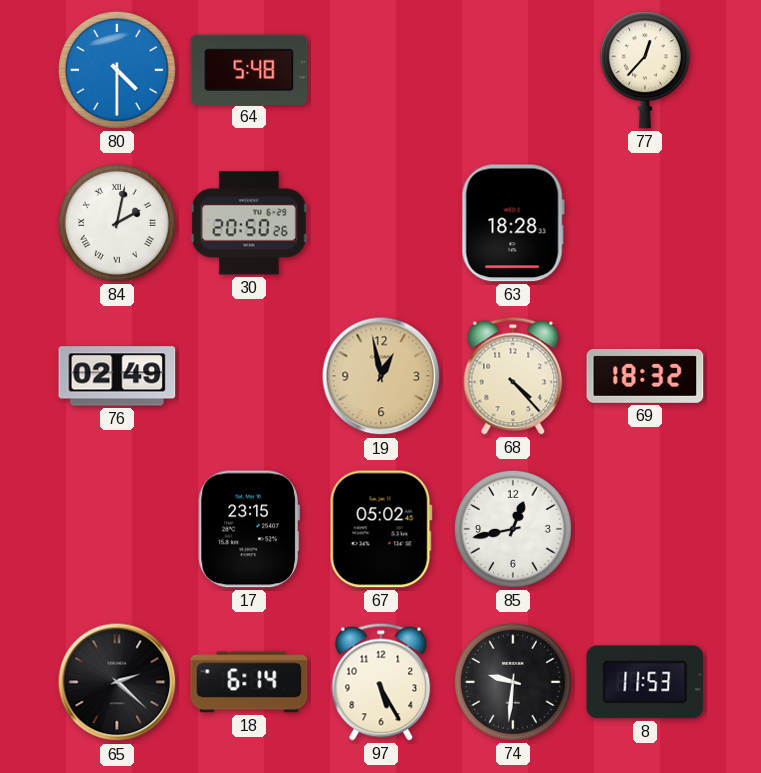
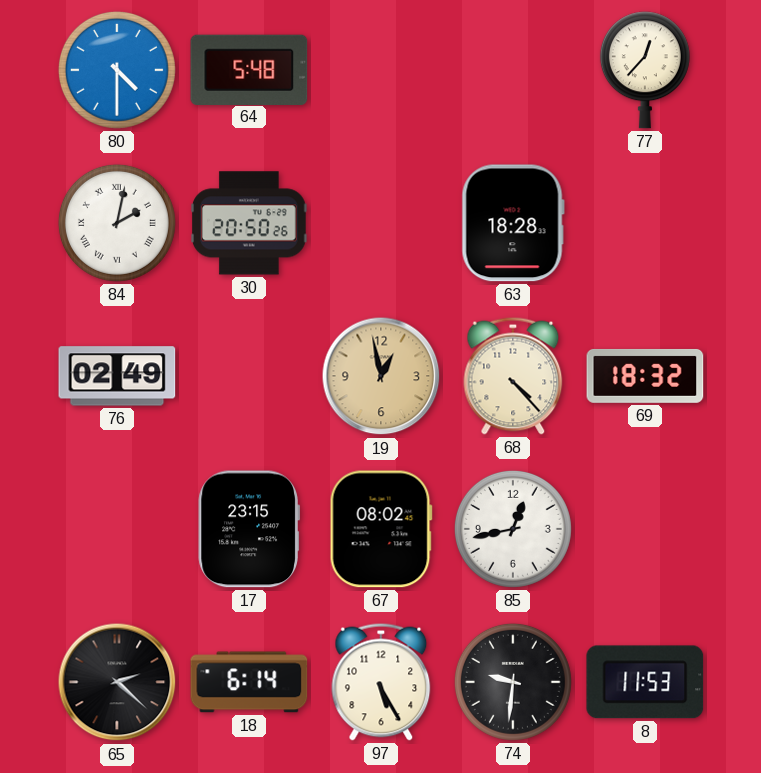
67: 05:02 -> 08:02
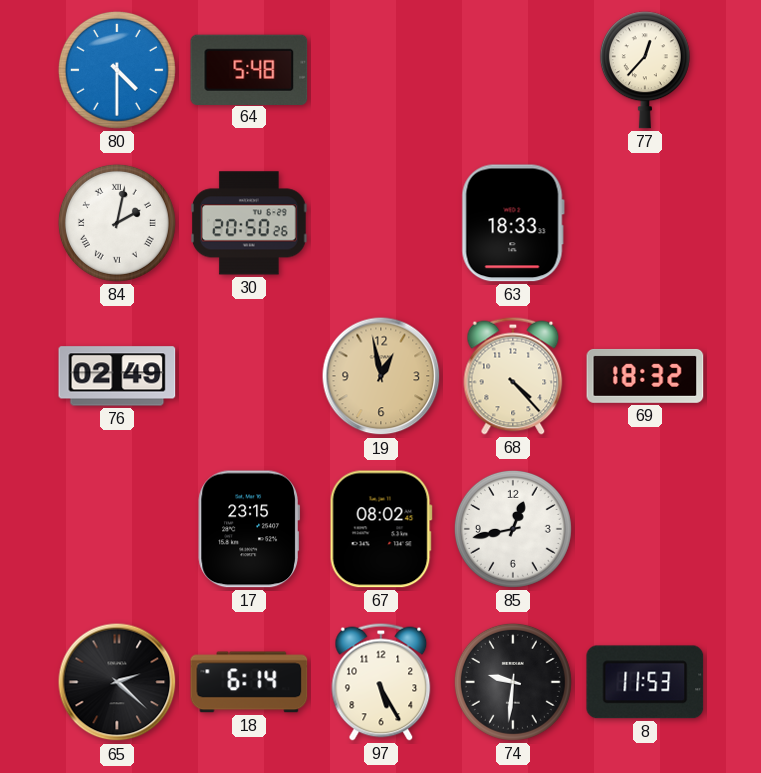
63: 18:28 -> 18:33
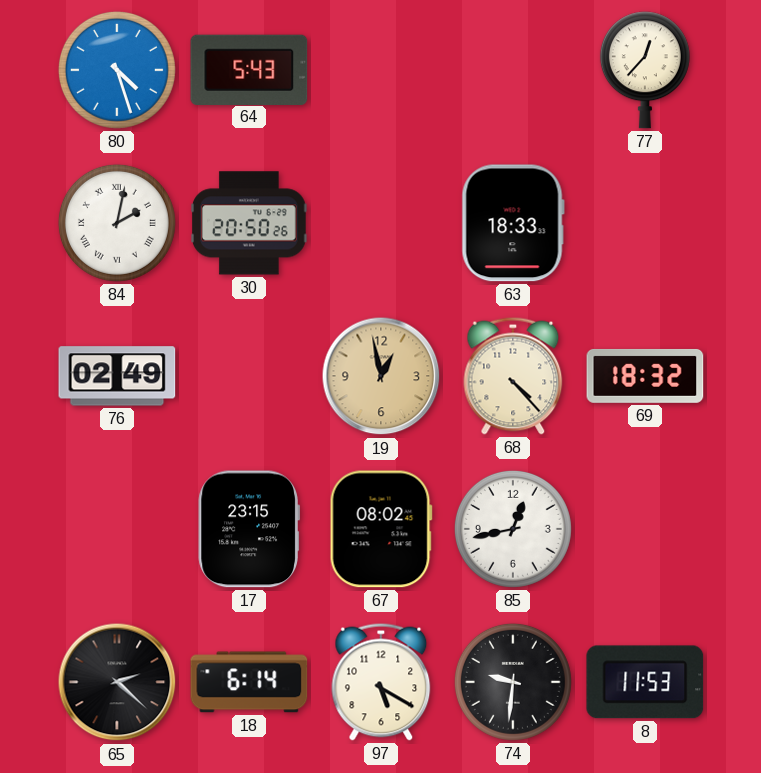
80: 4:30 -> 4:27
64: 5:48 -> 5:43
97: 5:25 -> 5:20
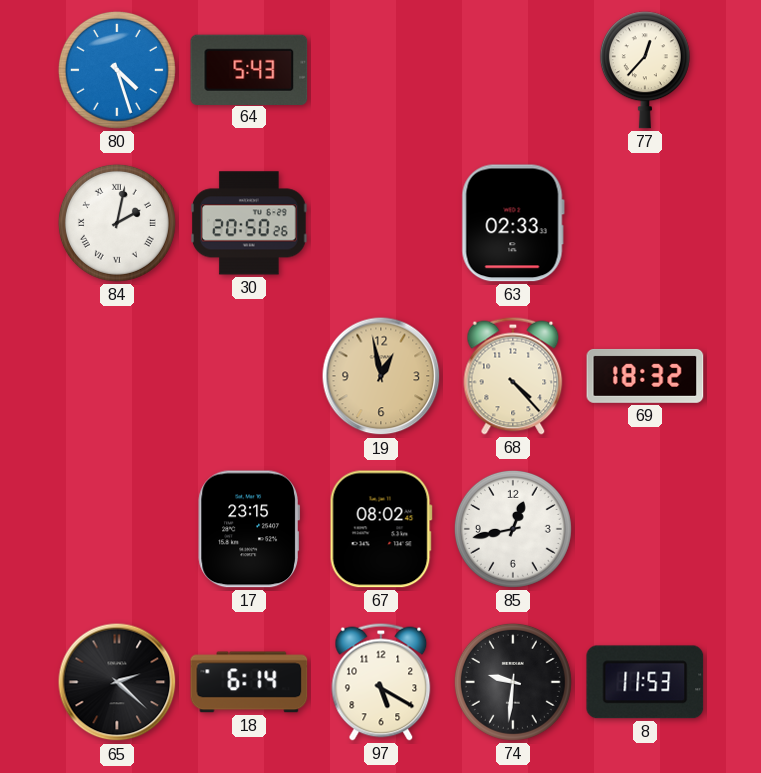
63: 18:33 -> 02:33
76: 02:49 -> none
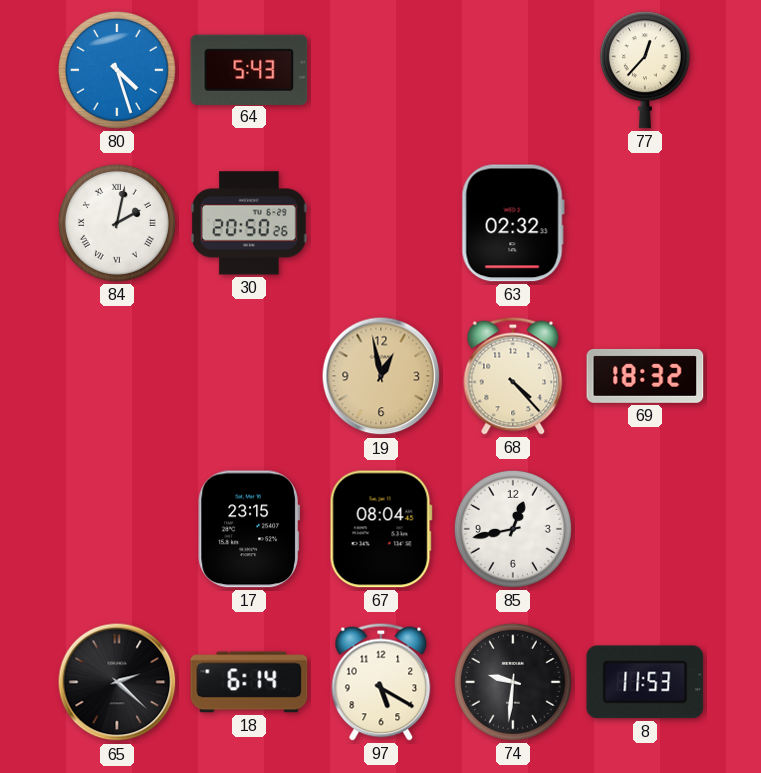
63: 02:33 -> 02:32
67: 08:02 -> 08:04
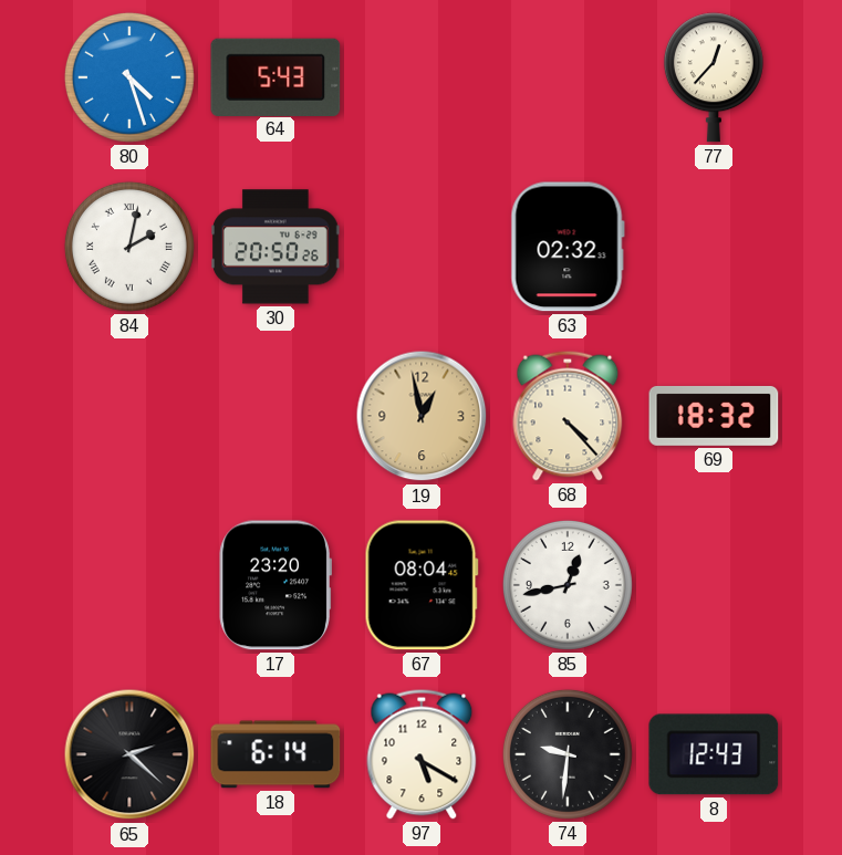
17: 23:15 -> 23:20
8: 11:53 -> 12:43
